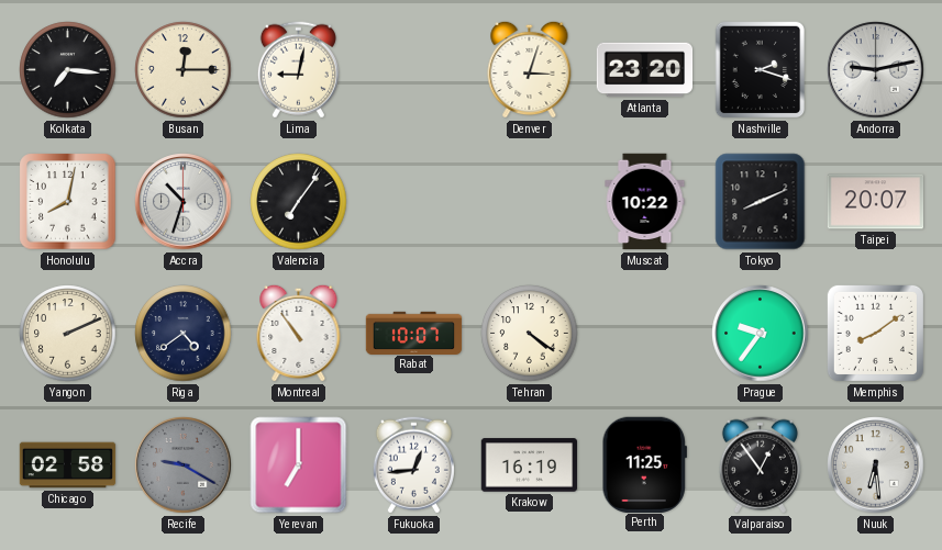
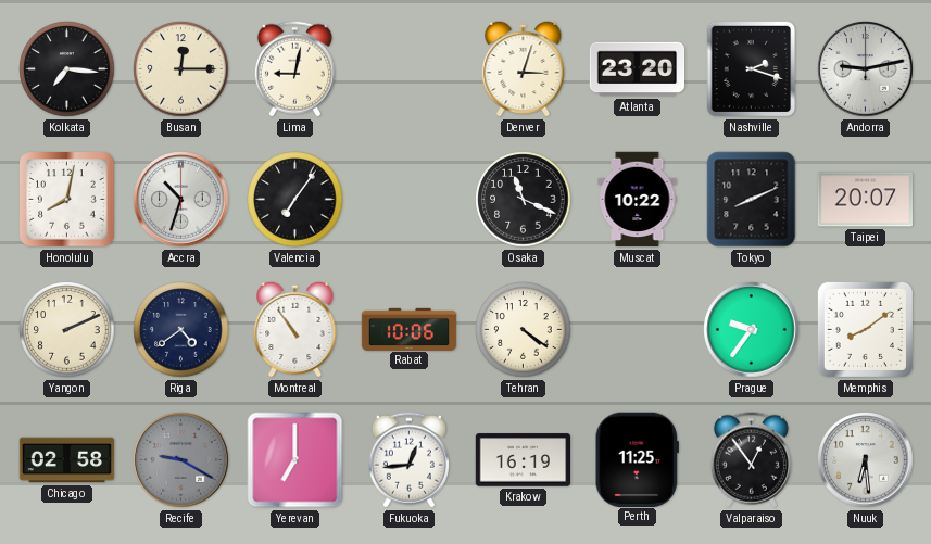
Osaka: none -> 11:19
Rabat: 10:07 -> 10:06
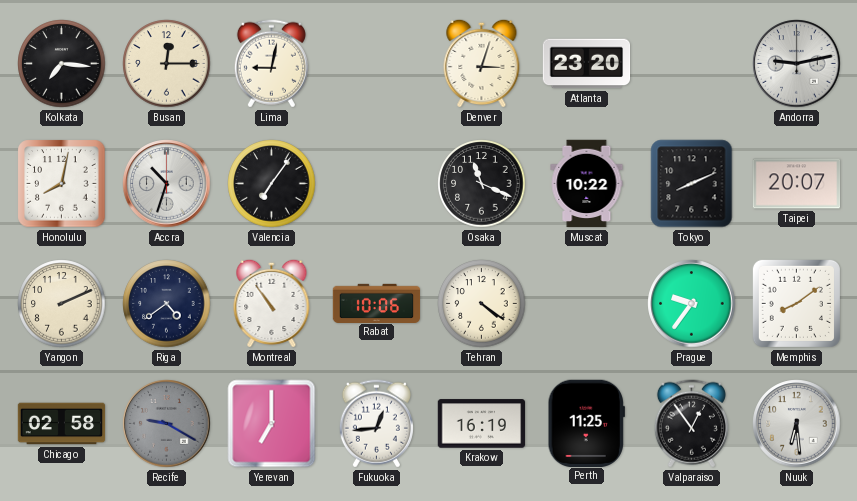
Nashville: 2:18 -> none
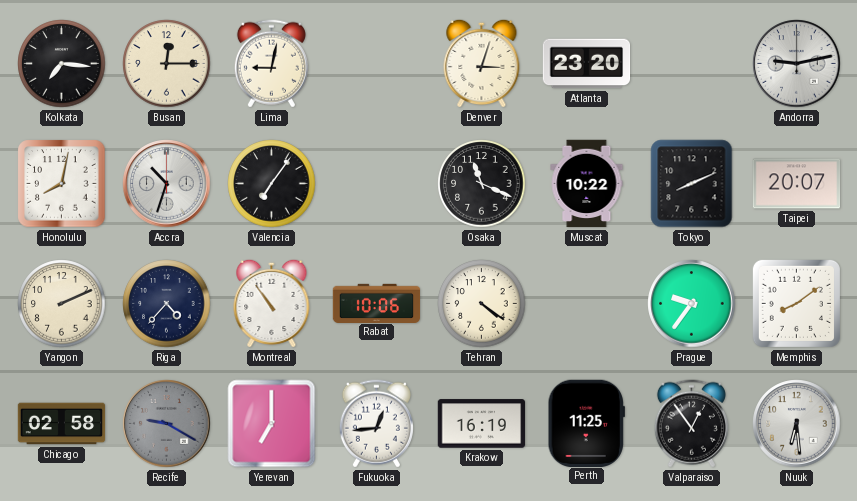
Riga: 4:39 -> 4:37
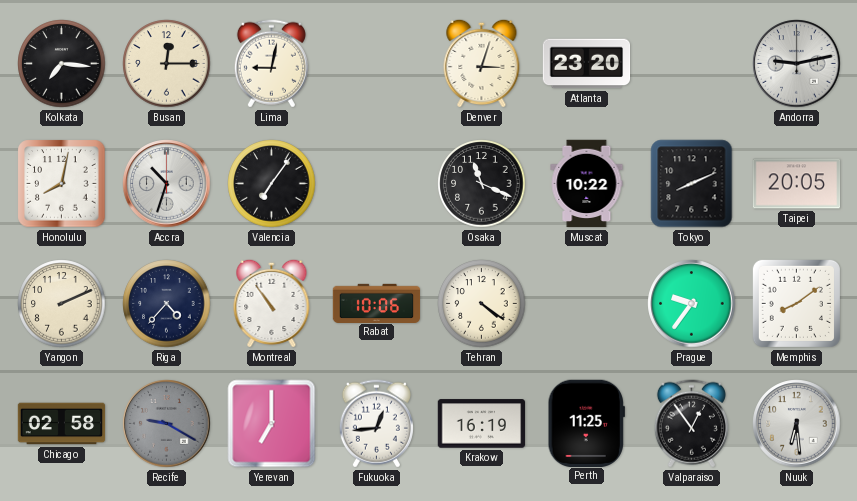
Taipei: 20:07 -> 20:05
